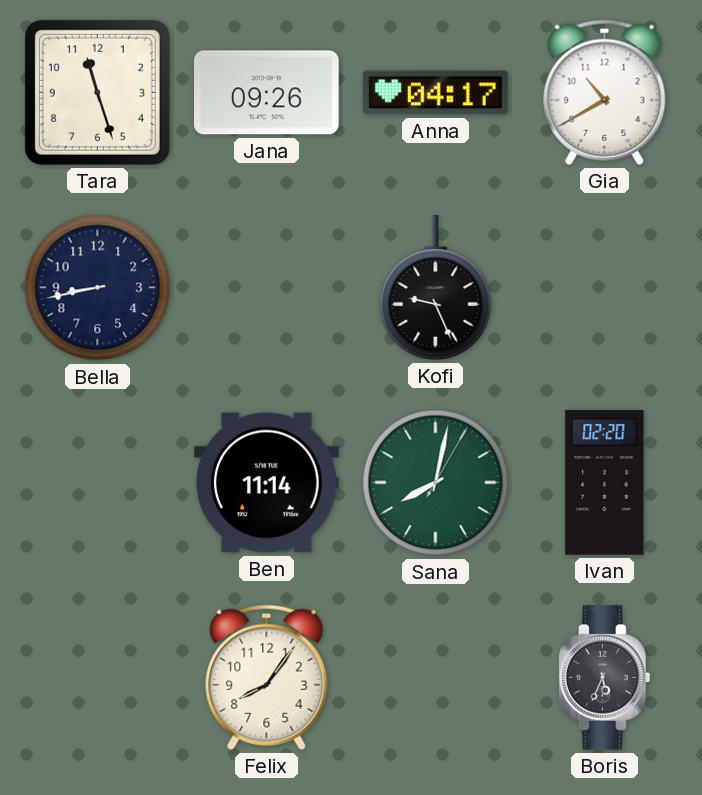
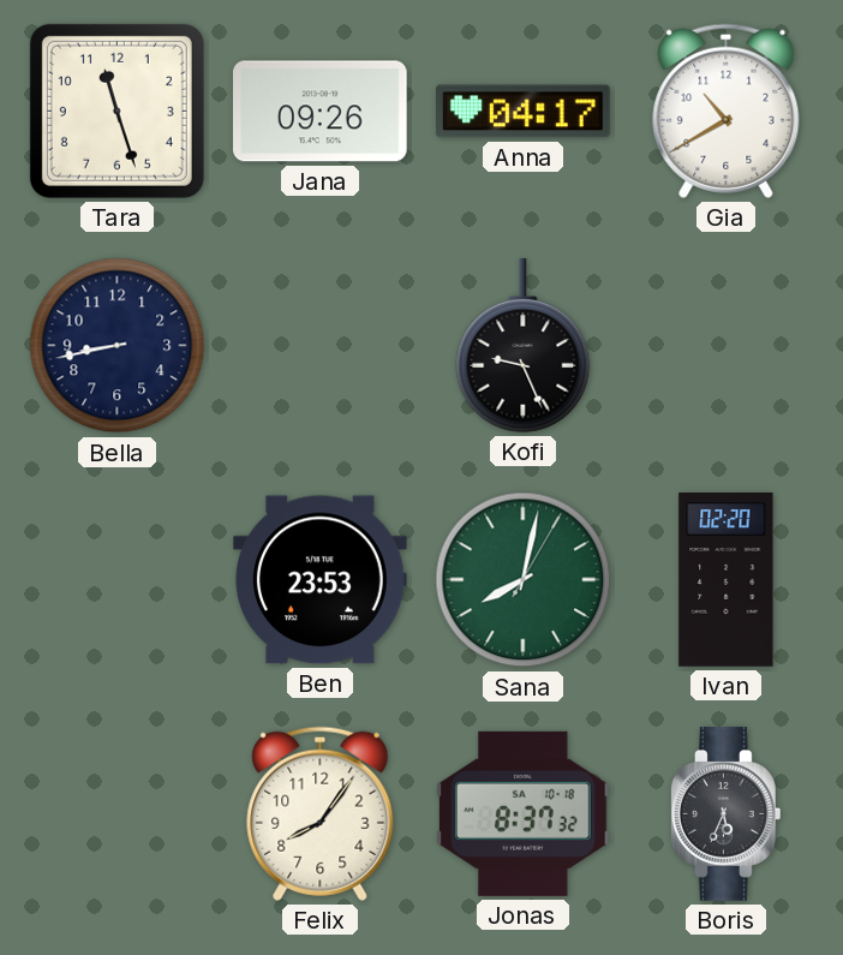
Ben: 11:14 -> 23:53
Jonas: none -> 8:37
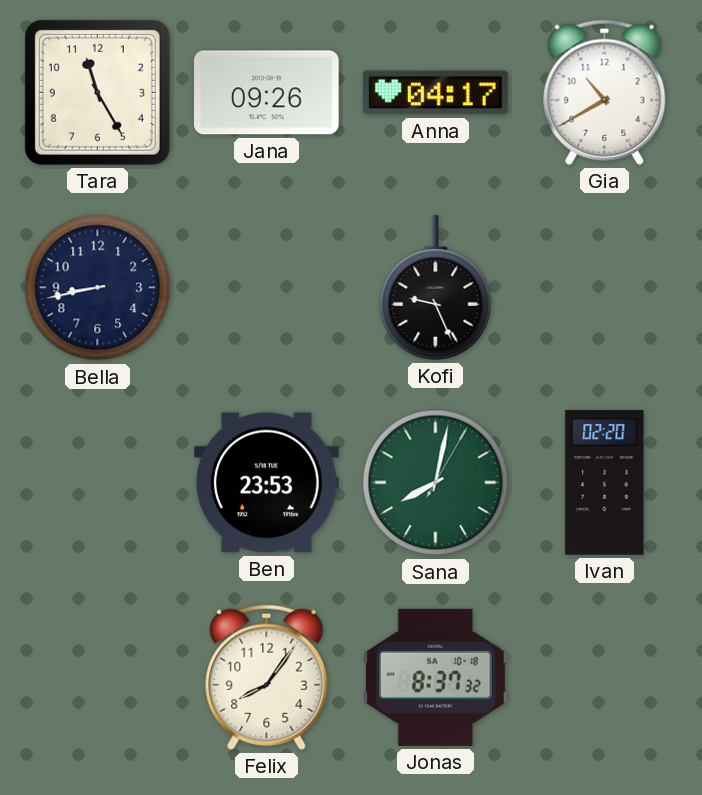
Tara: 11:27 -> 11:25
Boris: 5:34 -> none
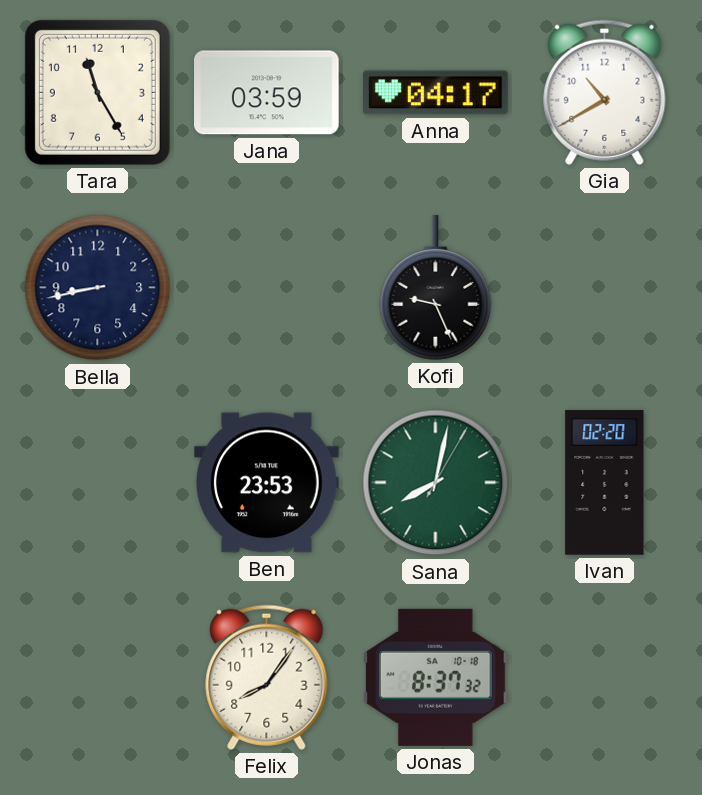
Jana: 09:26 -> 03:59
